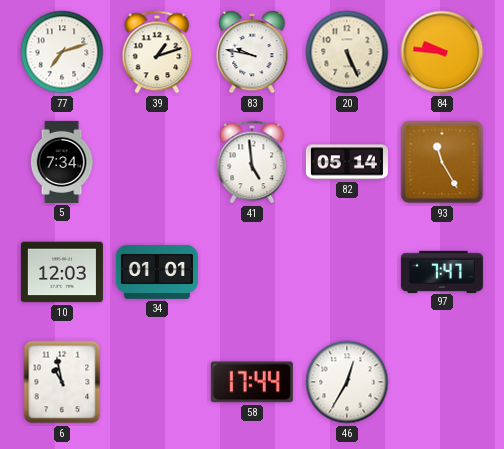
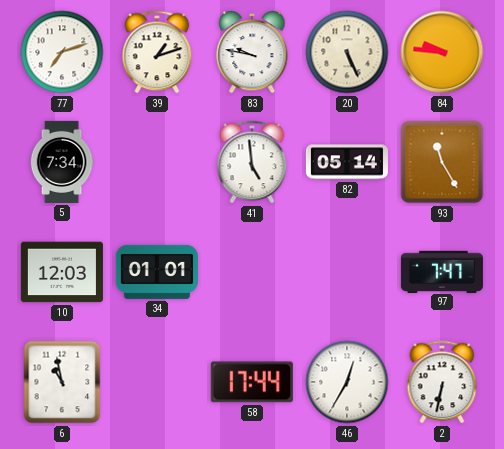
2: none -> 6:32
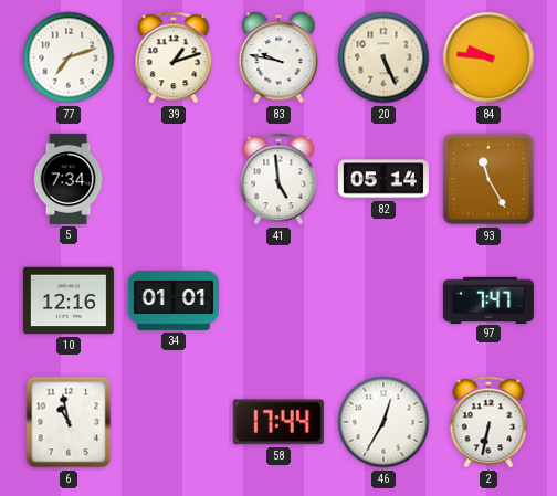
10: 12:03 -> 12:16
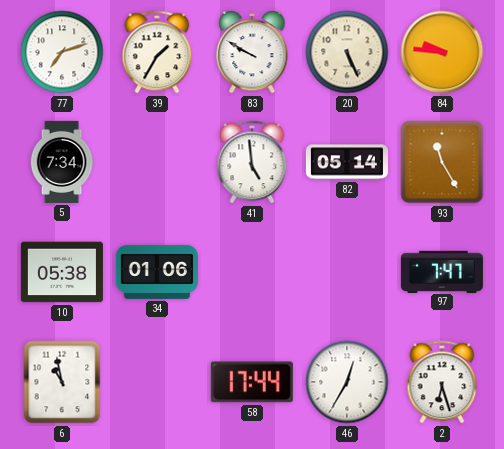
39: 1:12 -> 1:35
83: 9:47 -> 9:50
10: 12:16 -> 05:38
34: 01:01 -> 01:06
2: 6:32 -> 6:27
